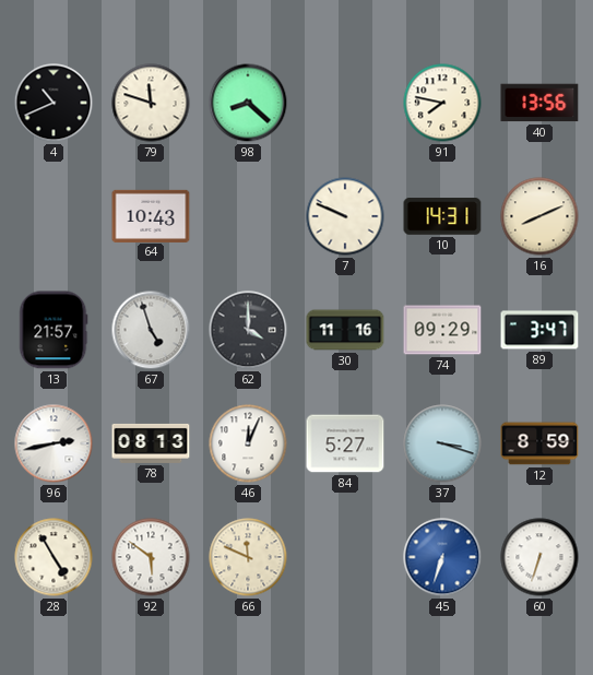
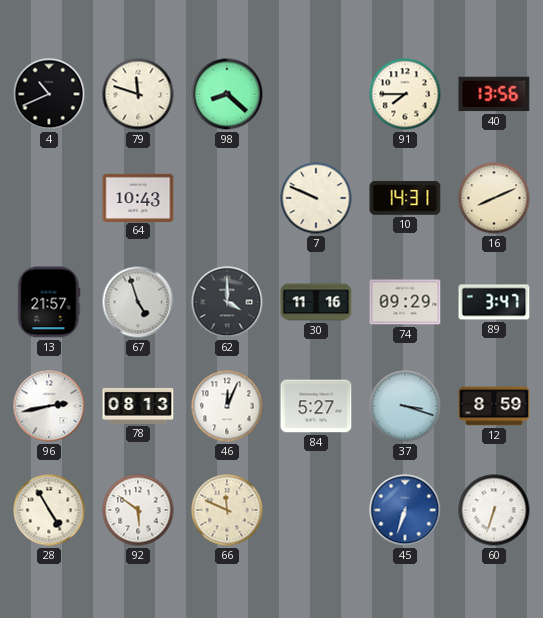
91: 7:47 -> 7:45
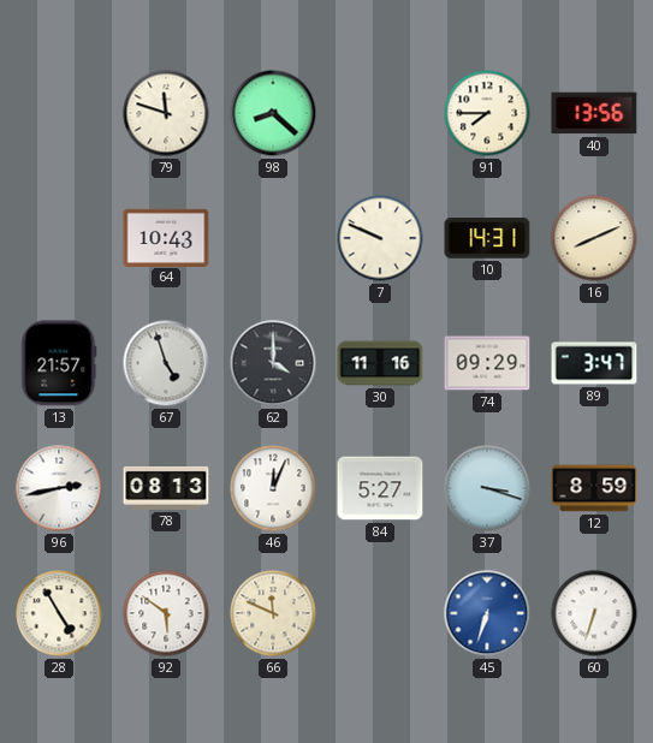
4: 10:41 -> none
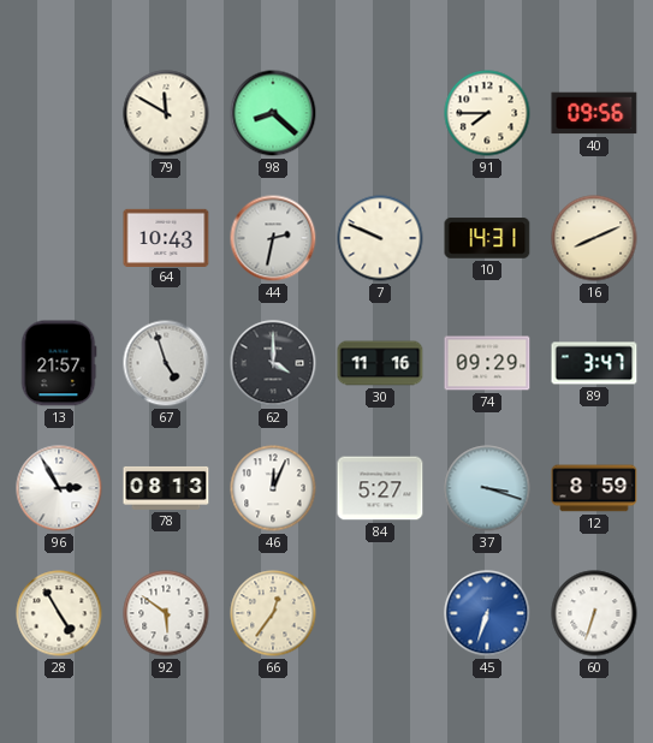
79: 11:48 -> 11:50
40: 13:56 -> 09:56
44: none -> 2:32
96: 2:43 -> 2:55
66: 11:49 -> 12:36
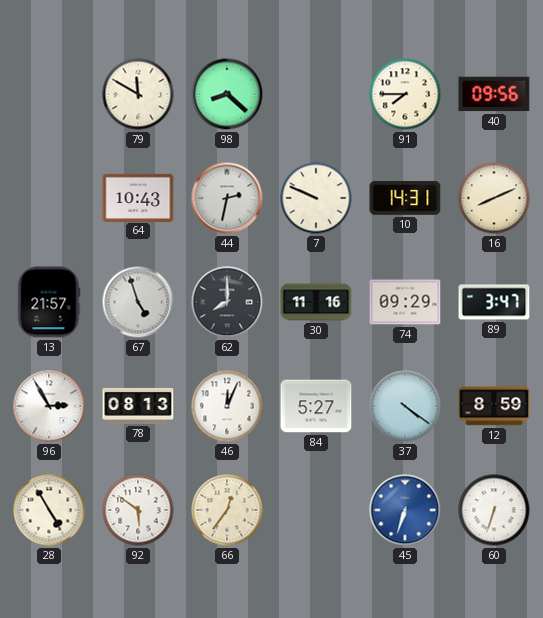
62: 4:00 -> 8:00
37: 3:18 -> 4:21
